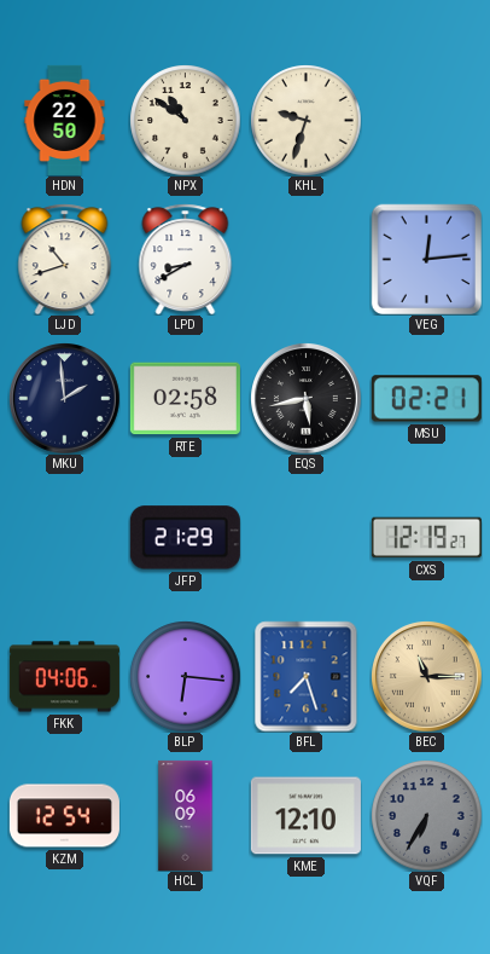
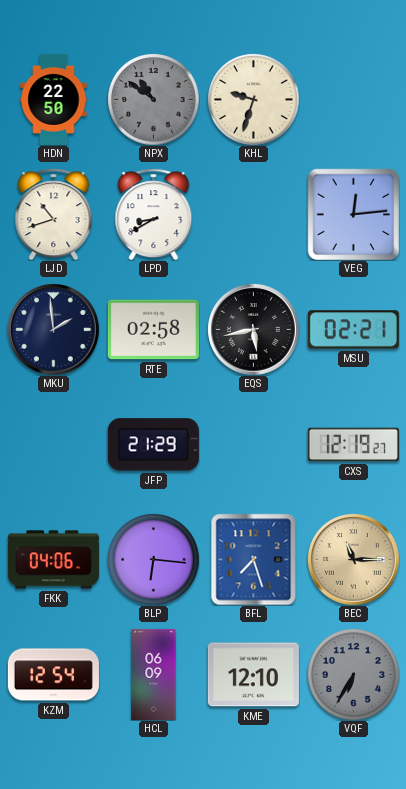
NPX dial: cream -> grey
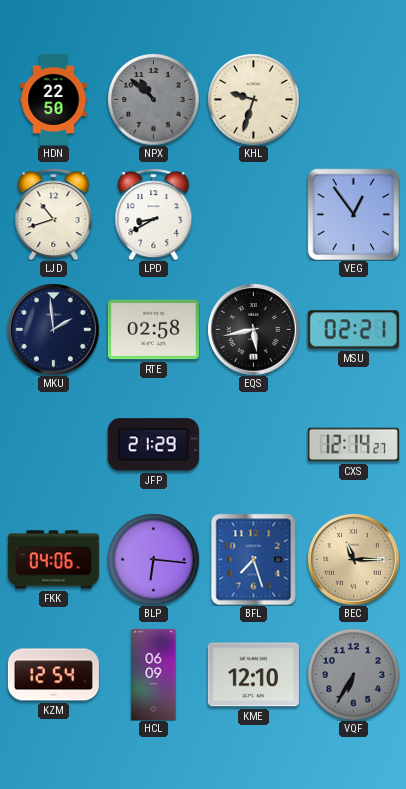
NPX: 10:51 -> 10:52
VEG: 12:14 -> 12:54
CXS: 12:19 -> 12:14
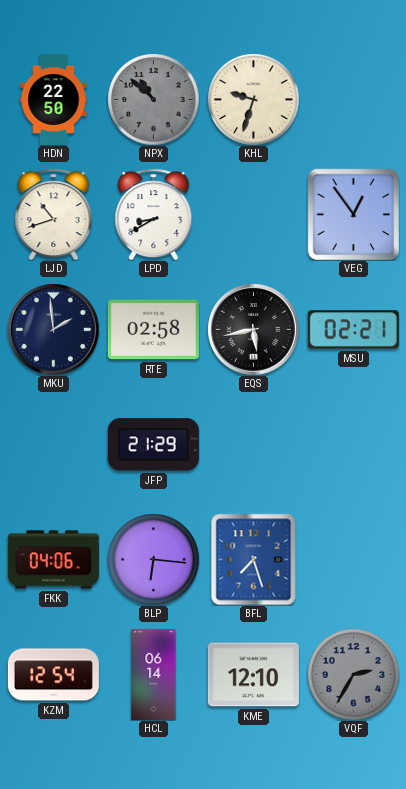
CXS: 12:14 -> none
BEC: 11:15 -> none
HCL: 06:09 -> 06:14
VQF: 6:35 -> 2:35
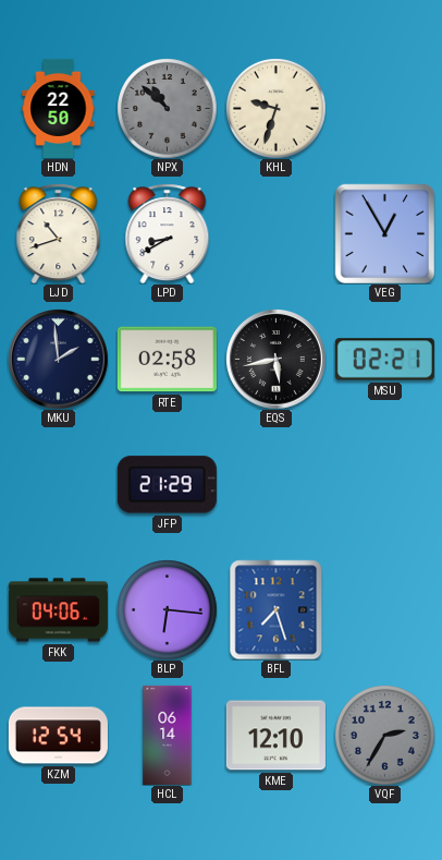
VEG: 12:54 -> 12:55
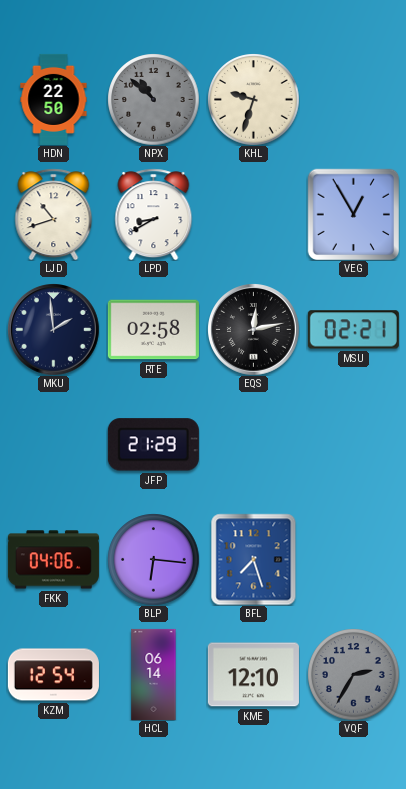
EQS: 5:43 -> 12:13
